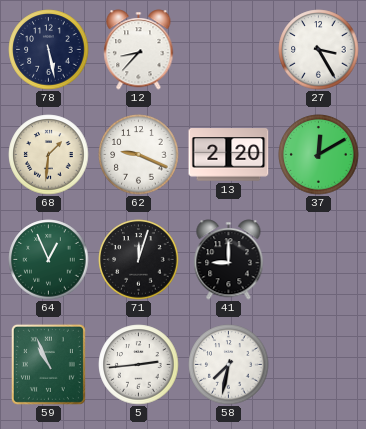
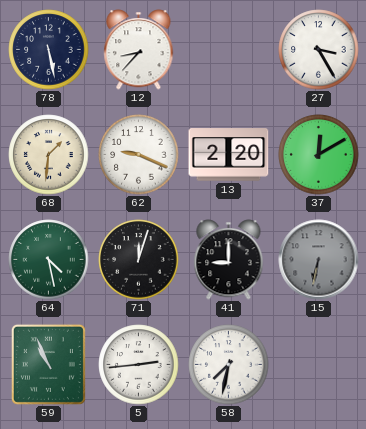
64: 12:56 -> 4:28
15: none -> 6:32
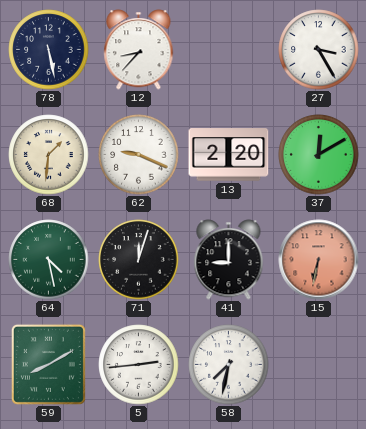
15 dial: grey -> salmon
59: 10:56 -> 8:10
